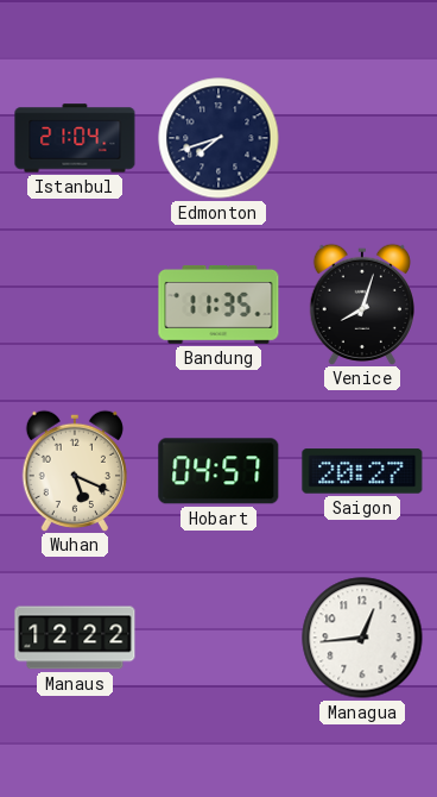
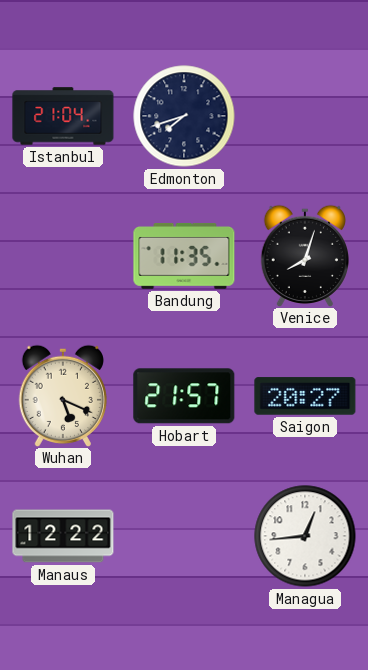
Hobart: 04:57 -> 21:57
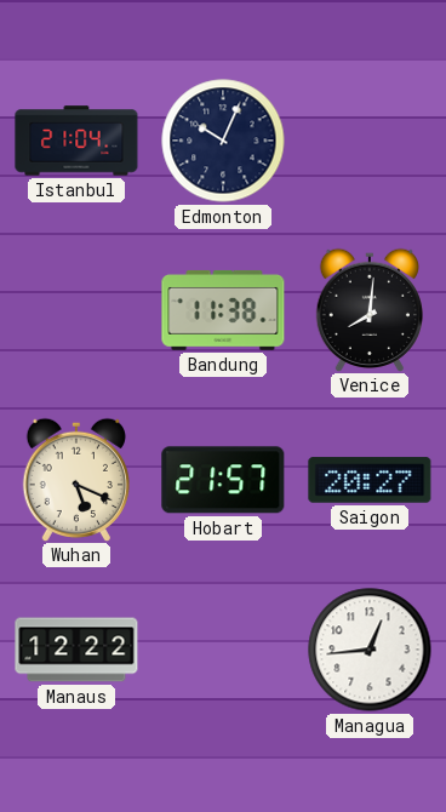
Edmonton: 7:42 -> 10:04
Bandung: 11:35 -> 11:38
Venice: 8:03 -> 8:01
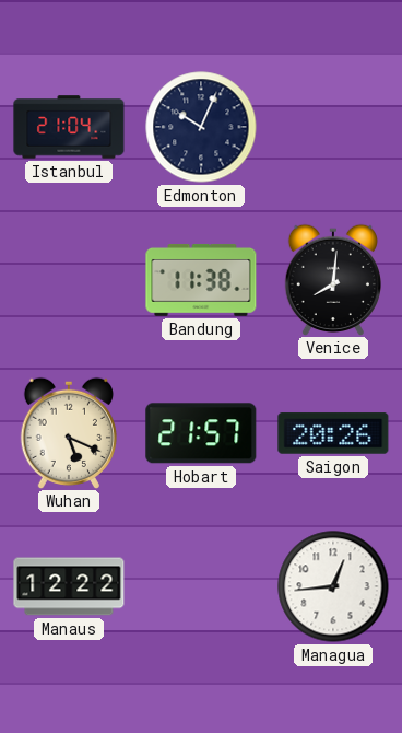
Saigon: 20:27 -> 20:26
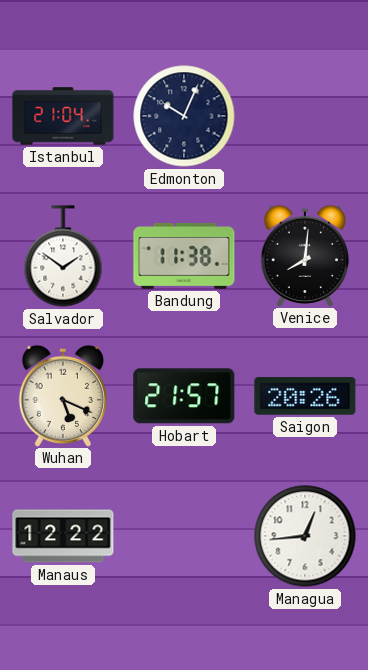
Salvador: none -> 1:51
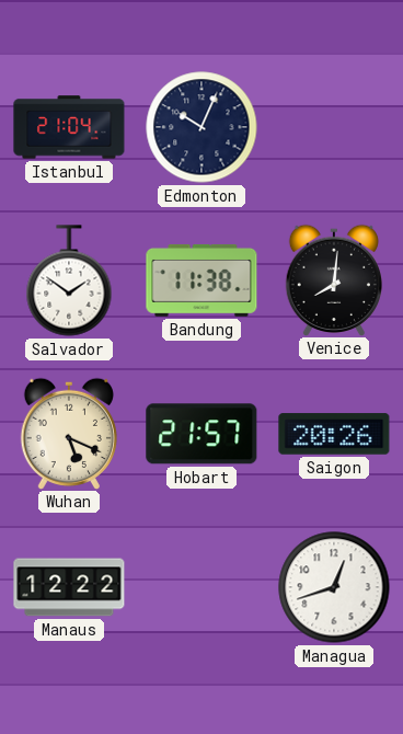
Managua: 12:44 -> 12:42
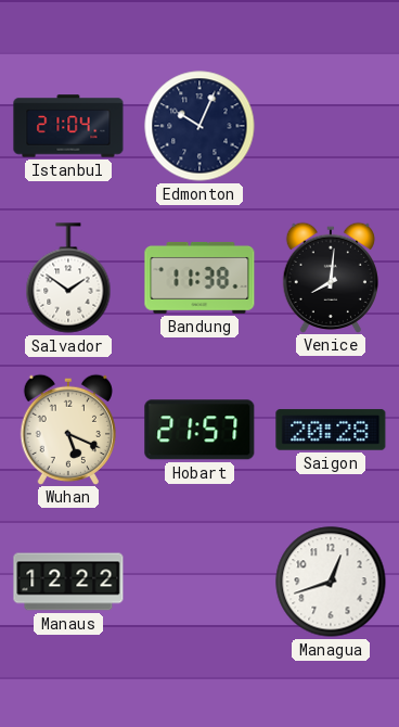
Saigon: 20:26 -> 20:28
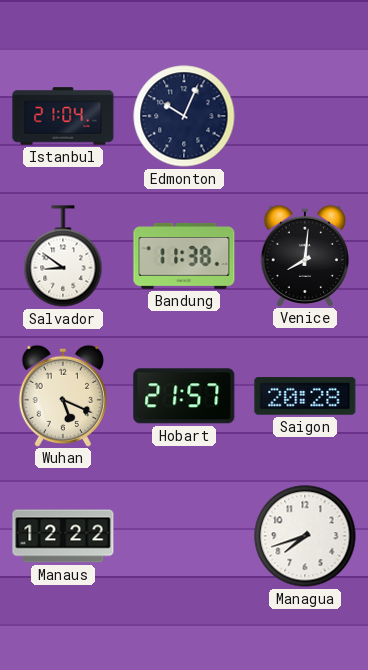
Salvador: 1:51 -> 8:51
Managua: 12:42 -> 7:42
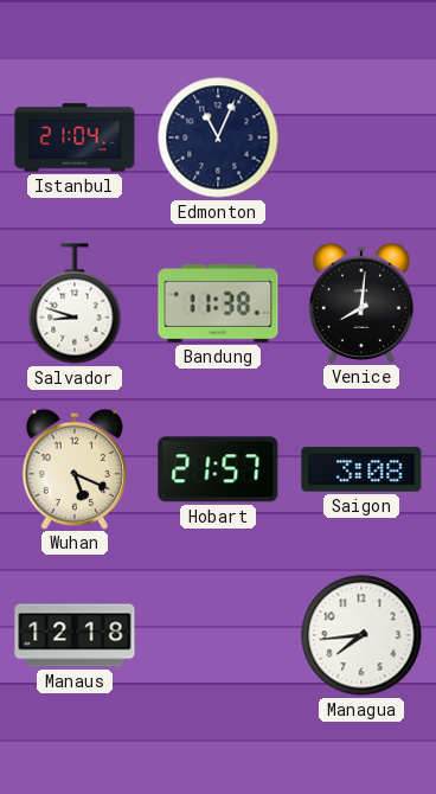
Edmonton: 10:04 -> 11:04
Salvador: 8:51 -> 8:48
Saigon: 20:28 -> 3:08
Manaus: 12:22 -> 12:18
Managua: 7:42 -> 7:44
